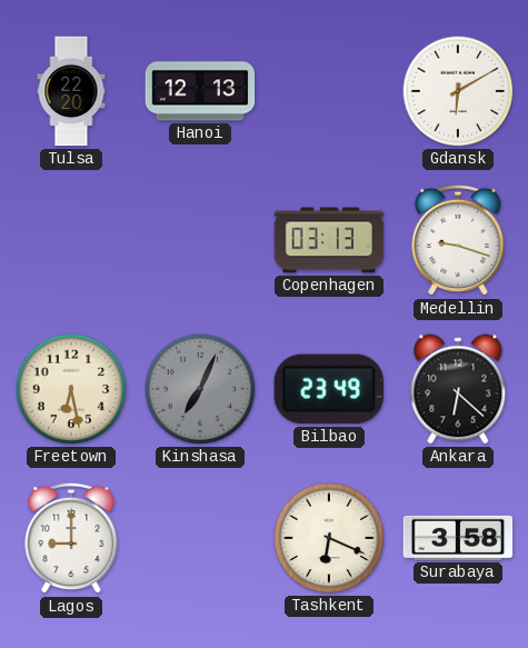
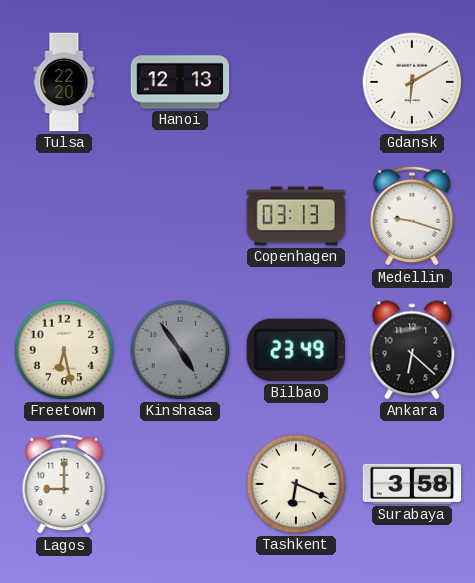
Kinshasa: 7:04 -> 4:54
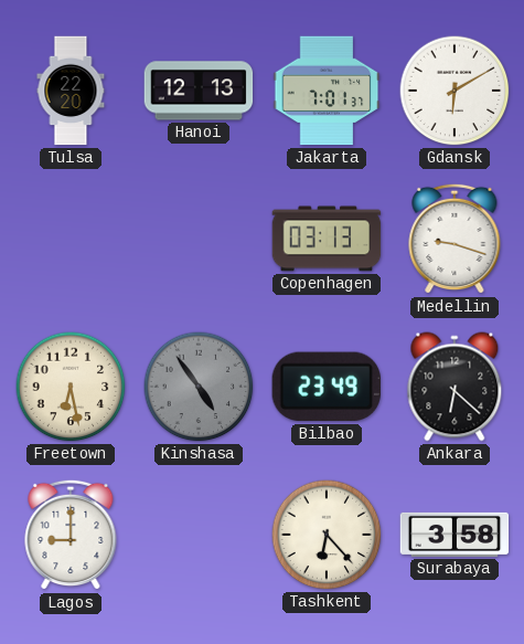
Jakarta: none -> 7:01
Tashkent: 6:19 -> 6:23
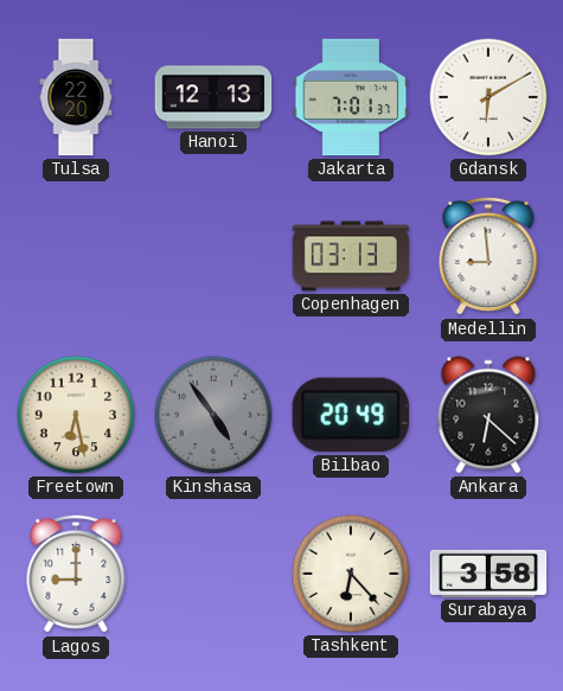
Medellin: 9:18 -> 8:59
Bilbao: 23:49 -> 20:49
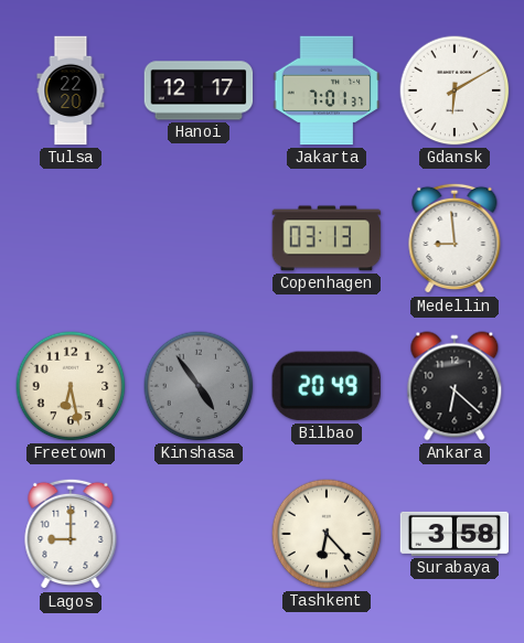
Hanoi: 12:13 -> 12:17
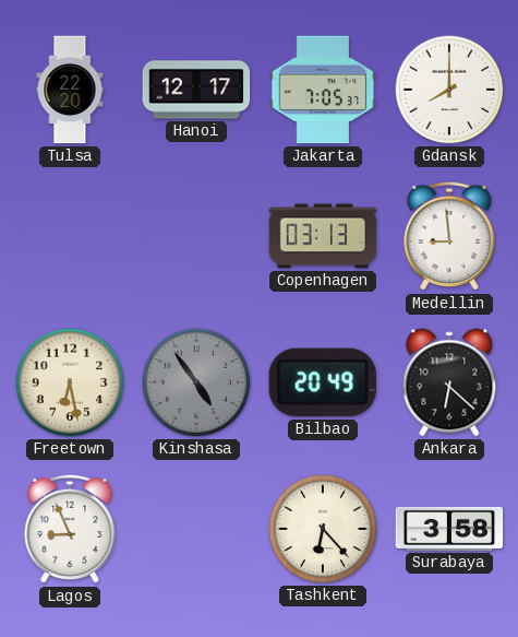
Jakarta: 7:01 -> 7:05
Gdansk: 6:10 -> 8:00
Lagos: 9:00 -> 8:56
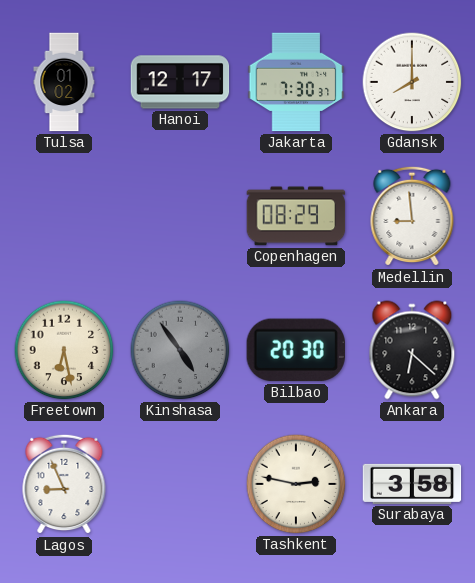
Tulsa: 22:20 -> 01:02
Jakarta: 7:05 -> 7:30
Copenhagen: 03:13 -> 08:29
Bilbao: 20:49 -> 20:30
Tashkent: 6:23 -> 2:47
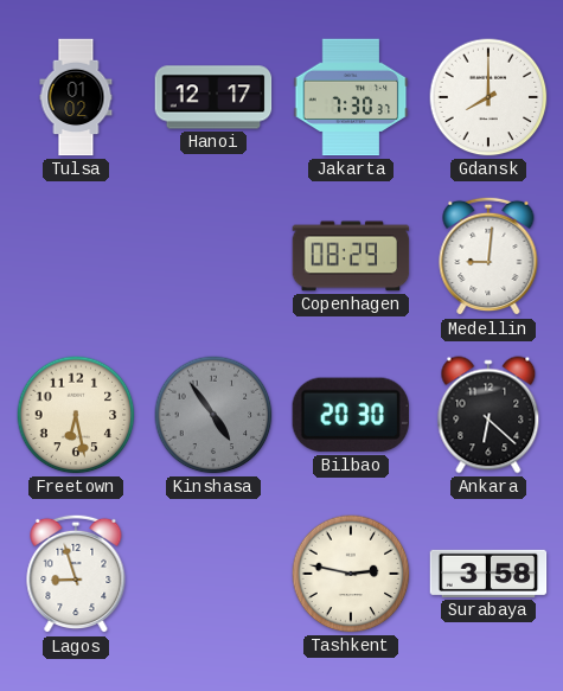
Medellin: 8:59 -> 9:01
Lagos: 8:56 -> 8:57
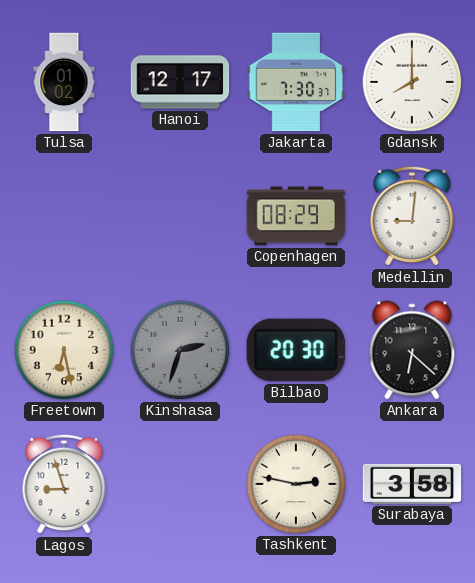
Kinshasa: 4:54 -> 2:33
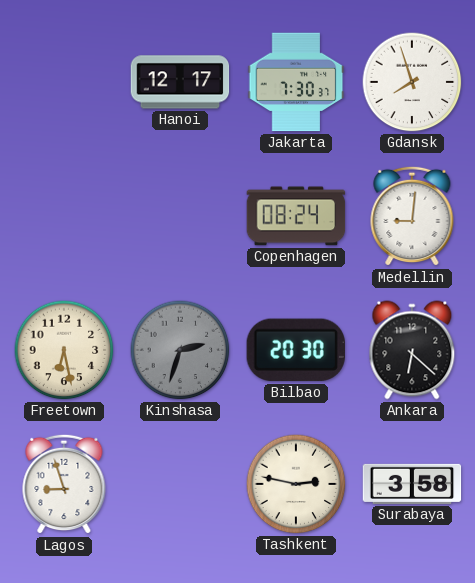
Tulsa: 01:02 -> none
Gdansk: 8:00 -> 7:57
Copenhagen: 08:29 -> 08:24
